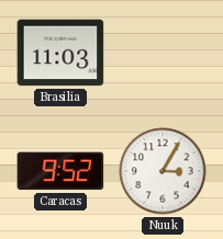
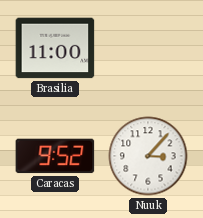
Brasilia: 11:03 -> 11:00
Nuuk: 3:05 -> 3:07
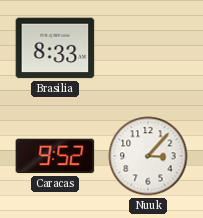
Brasilia: 11:00 -> 8:33
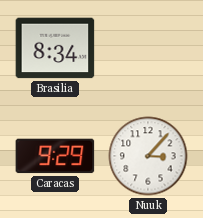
Brasilia: 8:33 -> 8:34
Caracas: 9:52 -> 9:29
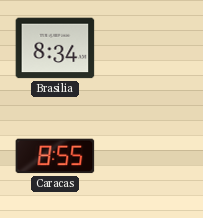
Caracas: 9:29 -> 8:55
Nuuk: 3:07 -> none
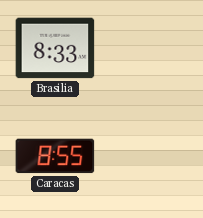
Brasilia: 8:34 -> 8:33
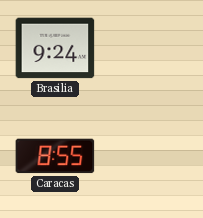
Brasilia: 8:33 -> 9:24
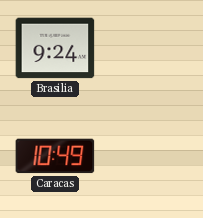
Caracas: 8:55 -> 10:49
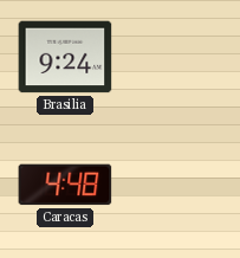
Caracas: 10:49 -> 4:48
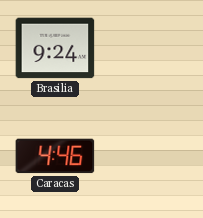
Caracas: 4:48 -> 4:46
